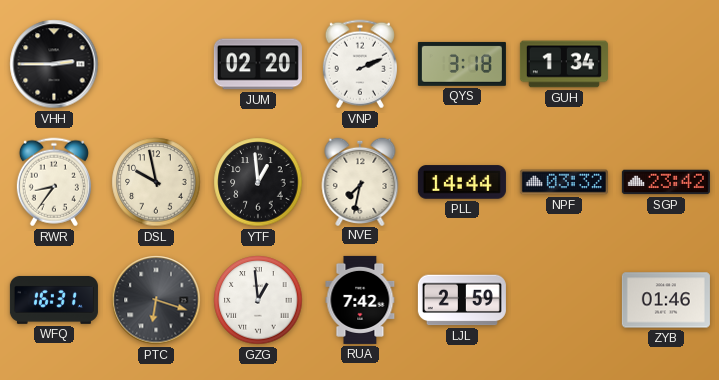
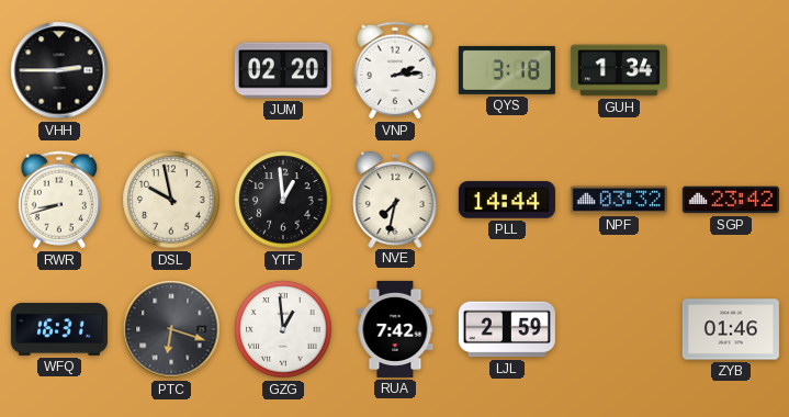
VNP: 2:11 -> 2:14
RWR: 8:36 -> 8:42
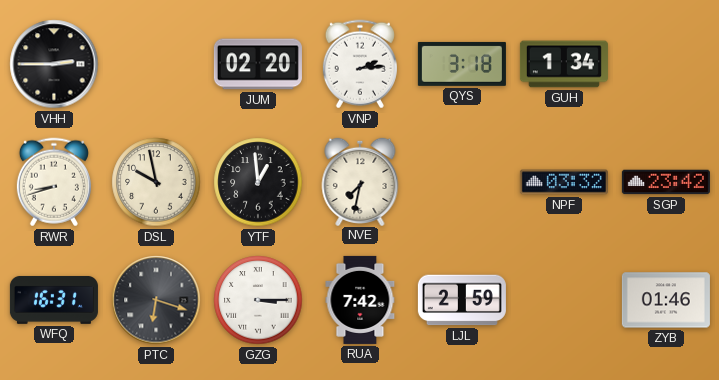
PLL: 14:44 -> none
GZG: 12:59 -> 3:15
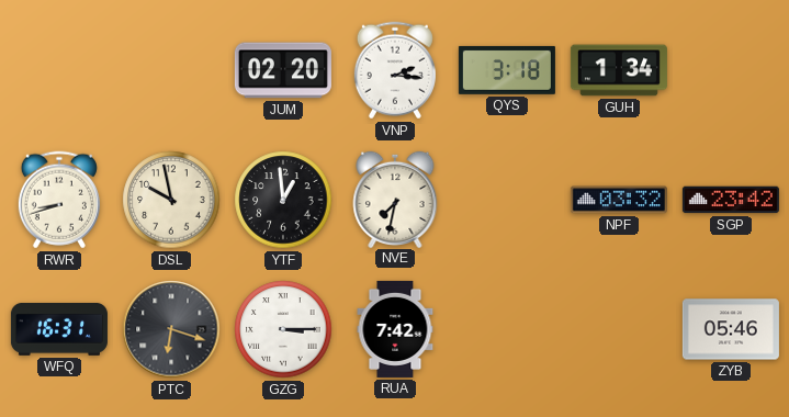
VHH: 2:45 -> none
VNP: 2:14 -> 2:16
LJL: 2:59 -> none
ZYB: 01:46 -> 05:46
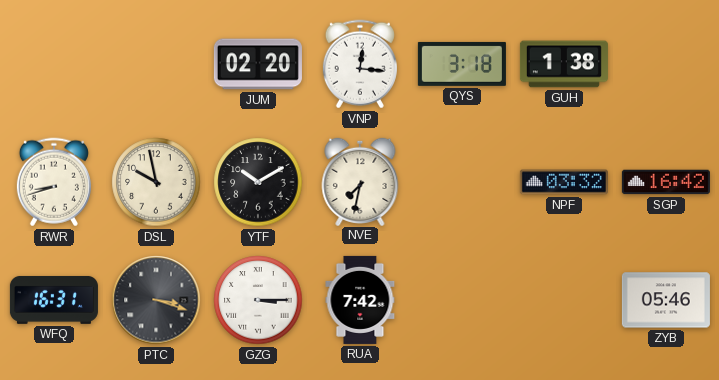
VNP: 2:16 -> 12:16
GUH: 1:34 -> 1:38
YTF: 12:59 -> 10:10
SGP: 23:42 -> 16:42
PTC: 6:18 -> 3:18
